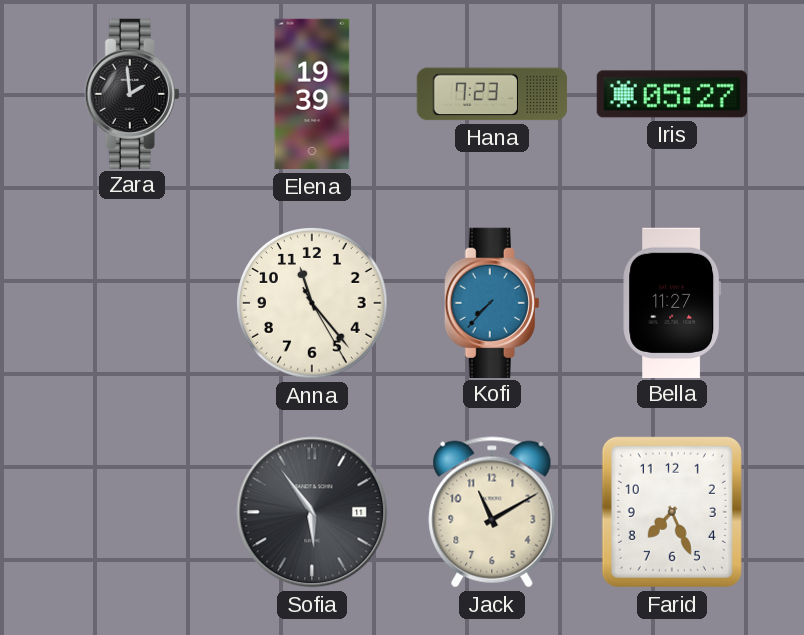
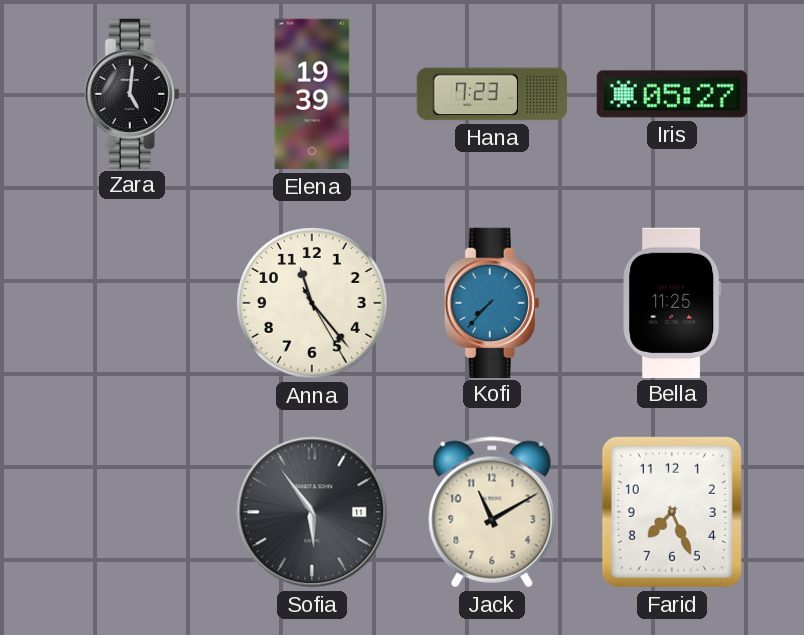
Zara: 1:59 -> 5:01
Bella: 11:27 -> 11:25
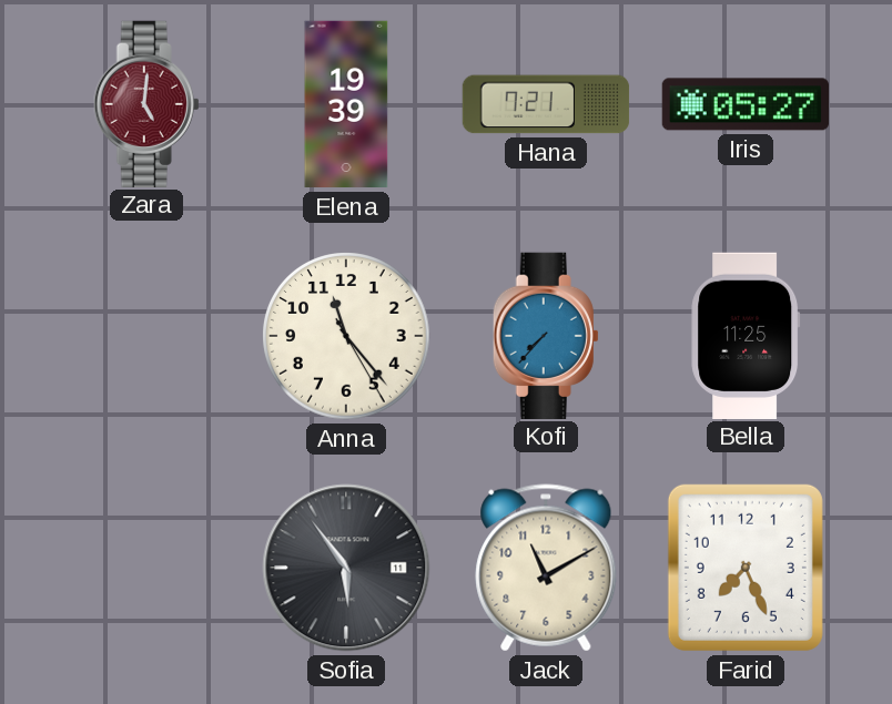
Zara dial: black -> burgundy
Hana: 7:23 -> 7:21
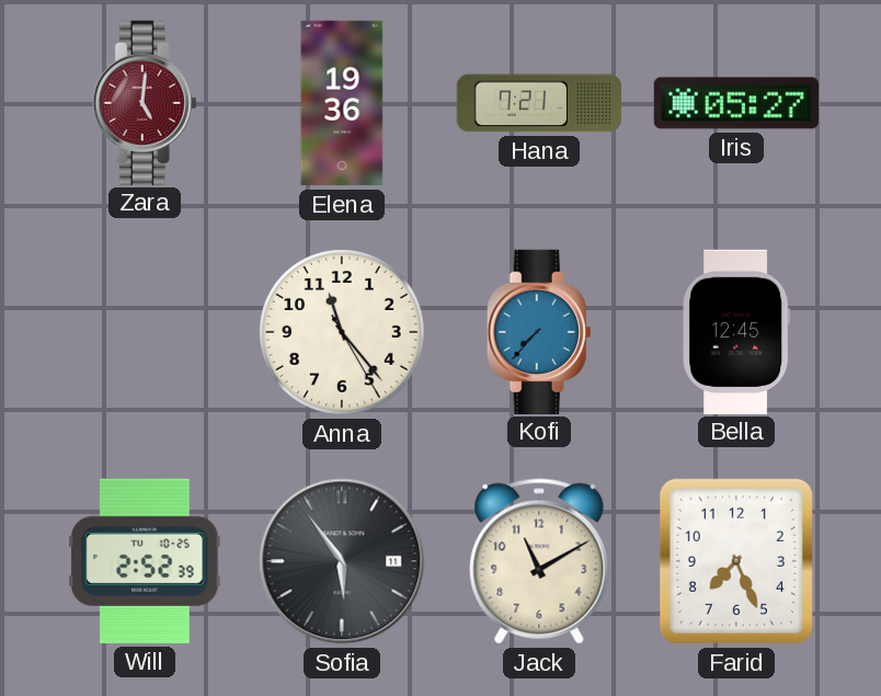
Elena: 19:39 -> 19:36
Bella: 11:25 -> 12:45
Will: none -> 2:52
